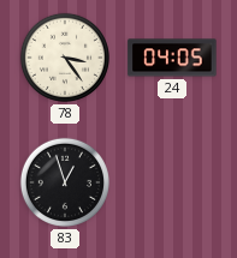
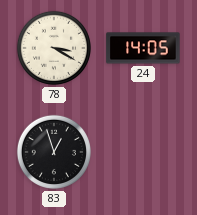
78: 3:24 -> 3:20
24: 04:05 -> 14:05
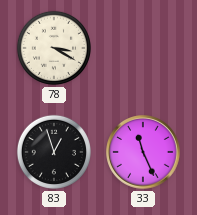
24: 14:05 -> none
33: none -> 11:26
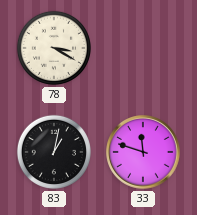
83: 12:57 -> 1:02
33: 11:26 -> 11:48
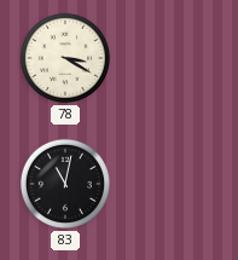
83: 1:02 -> 11:02
33: 11:48 -> none
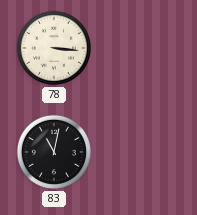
78: 3:20 -> 3:16
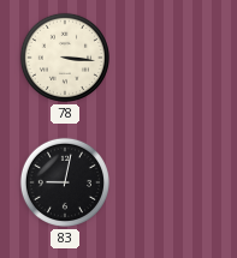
83: 11:02 -> 9:02
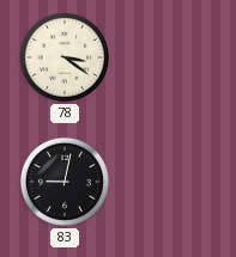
78: 3:16 -> 3:21
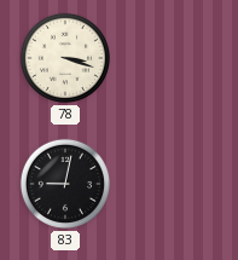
78: 3:21 -> 3:18
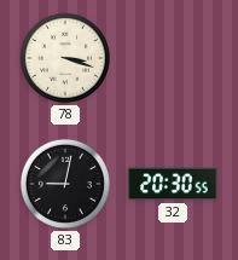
32: none -> 20:30
